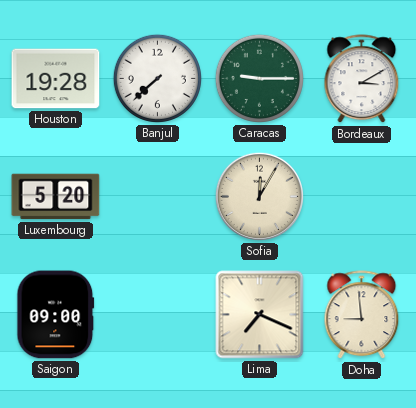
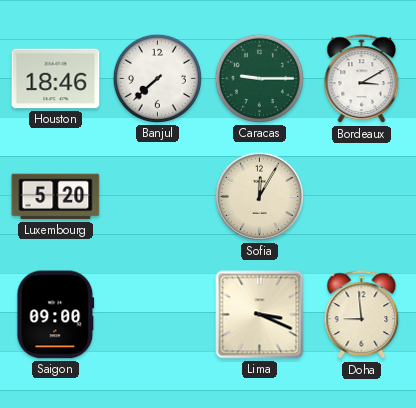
Houston: 19:28 -> 18:46
Lima: 7:19 -> 3:19
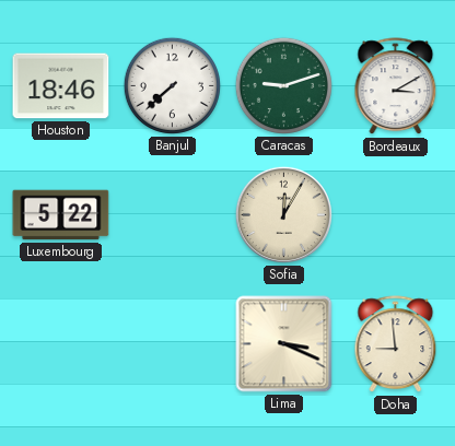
Caracas: 9:15 -> 9:12
Luxembourg: 5:20 -> 5:22
Saigon: 09:00 -> none
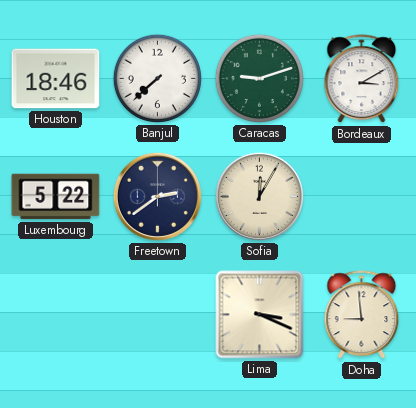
Freetown: none -> 2:39
